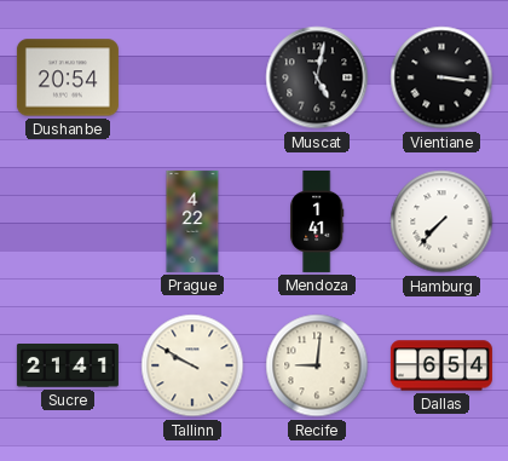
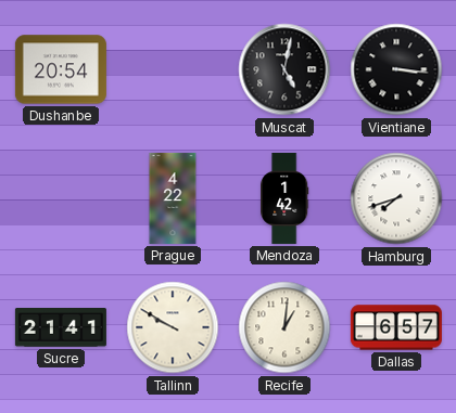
Mendoza: 1:41 -> 1:42
Hamburg: 7:37 -> 7:42
Recife: 9:01 -> 1:01
Dallas: 6:54 -> 6:57
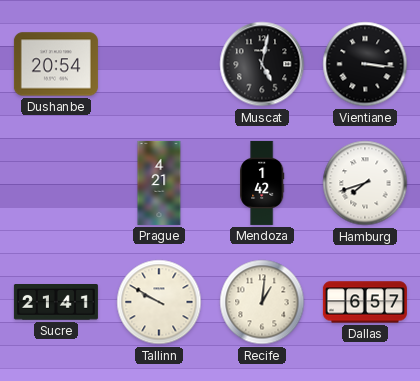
Prague: 4:22 -> 4:21
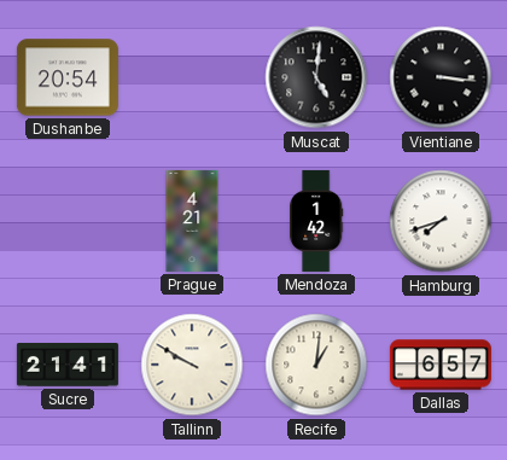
Muscat: 5:02 -> 5:01
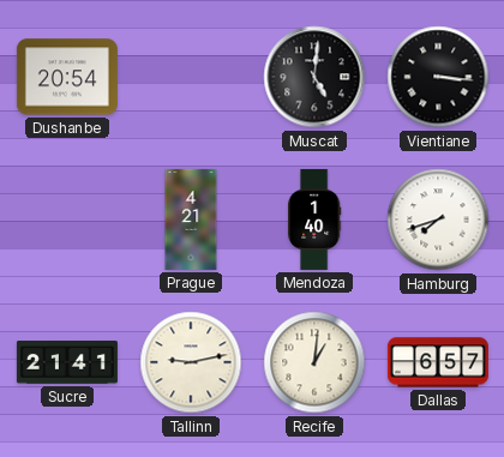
Mendoza: 1:42 -> 1:40
Tallinn: 9:50 -> 9:13
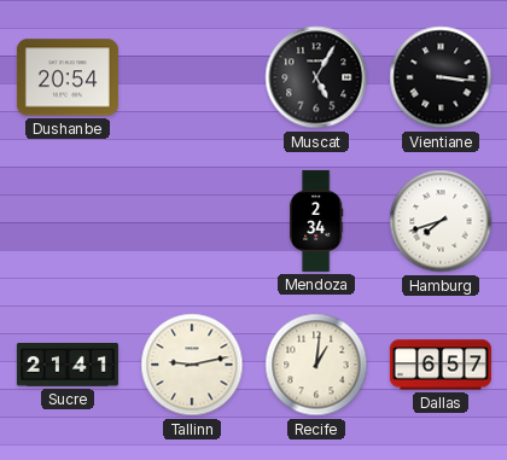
Muscat: 5:01 -> 5:05
Prague: 4:21 -> none
Mendoza: 1:40 -> 2:34
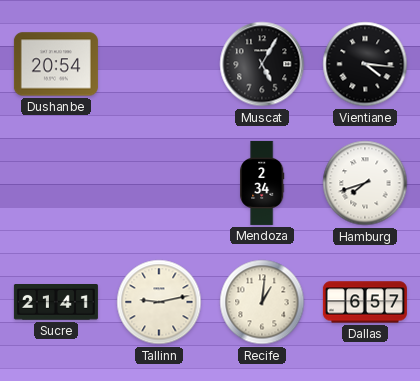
Vientiane: 3:16 -> 4:16
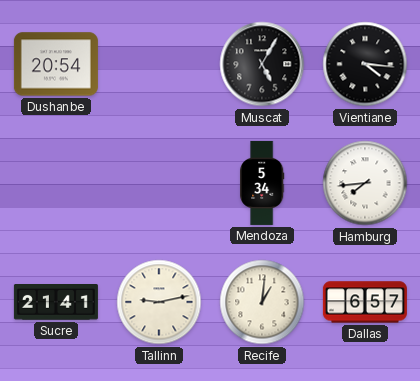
Mendoza: 2:34 -> 5:34
Hamburg: 7:42 -> 7:44
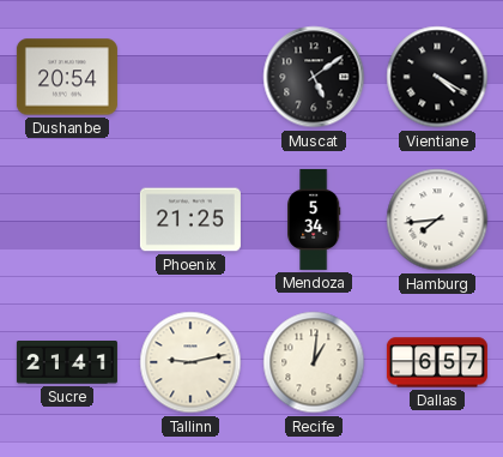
Muscat: 5:05 -> 5:09
Vientiane: 4:16 -> 4:20
Phoenix: none -> 21:25
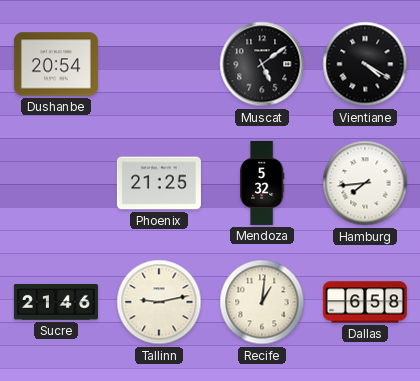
Mendoza: 5:34 -> 5:32
Sucre: 21:41 -> 21:46
Dallas: 6:57 -> 6:58
